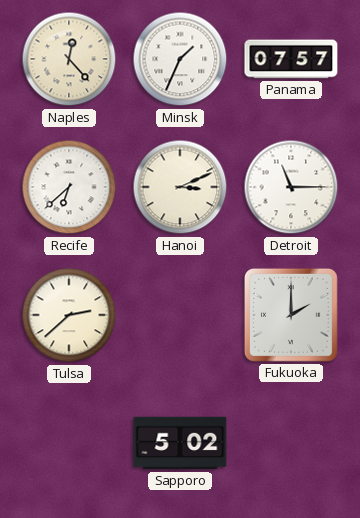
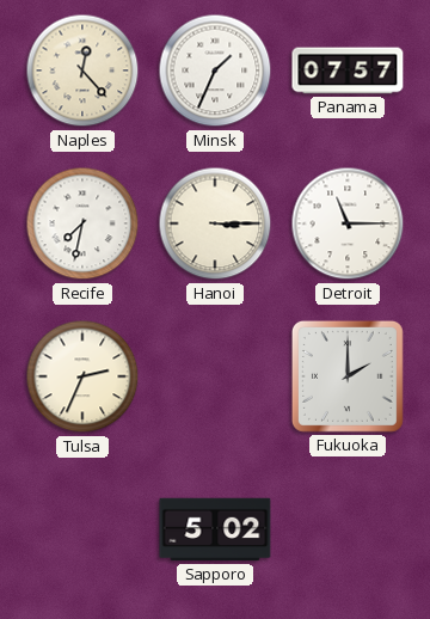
Recife: 6:38 -> 7:32
Hanoi: 3:11 -> 3:15
Tulsa: 2:38 -> 2:34
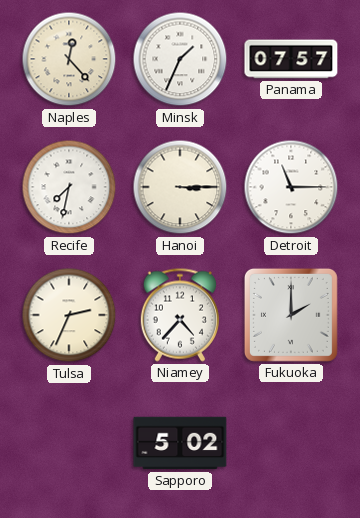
Niamey: none -> 4:37
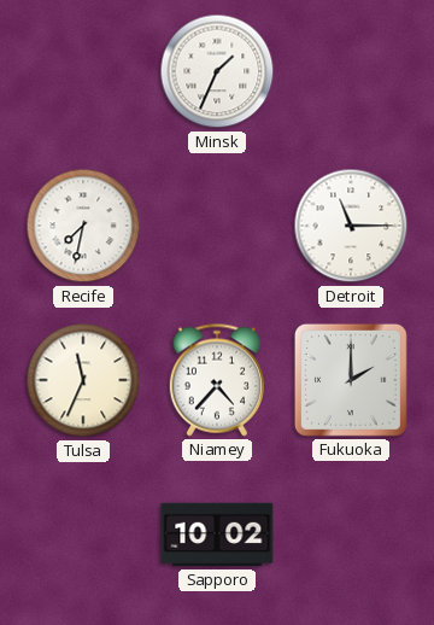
Naples: 12:23 -> none
Panama: 07:57 -> none
Hanoi: 3:15 -> none
Tulsa: 2:34 -> 11:34
Sapporo: 5:02 -> 10:02
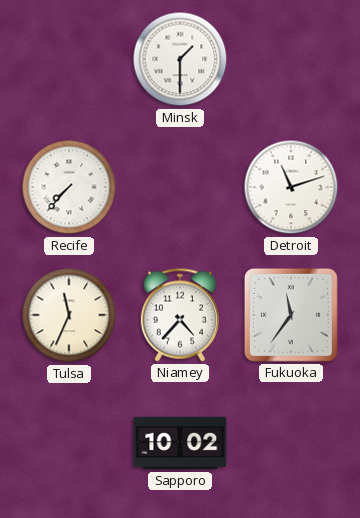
Minsk: 1:34 -> 1:30
Recife: 7:32 -> 7:37
Detroit: 11:15 -> 11:12
Fukuoka: 2:00 -> 11:36
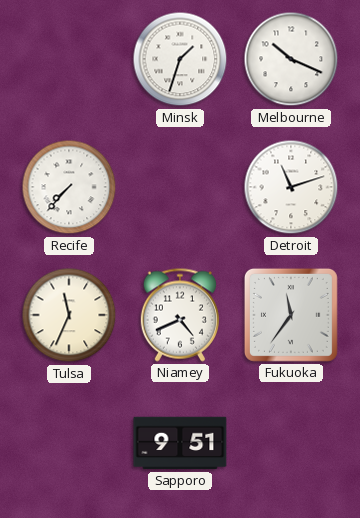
Minsk: 1:30 -> 1:33
Melbourne: none -> 10:19
Niamey: 4:37 -> 4:41
Sapporo: 10:02 -> 9:51
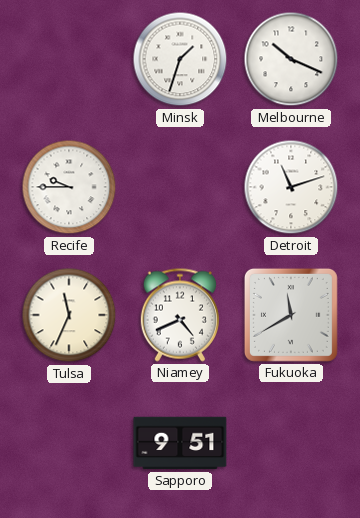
Recife: 7:37 -> 9:45
Fukuoka: 11:36 -> 11:40
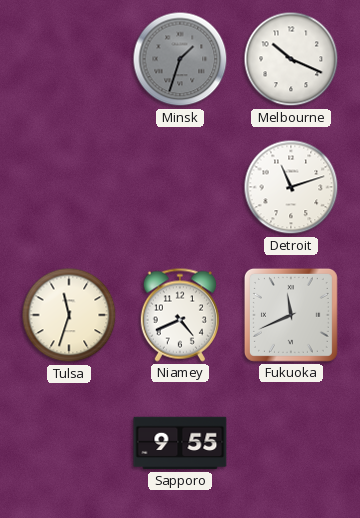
Minsk dial: white -> grey
Recife: 9:45 -> none
Tulsa: 11:34 -> 11:33
Fukuoka: 11:40 -> 11:41
Sapporo: 9:51 -> 9:55
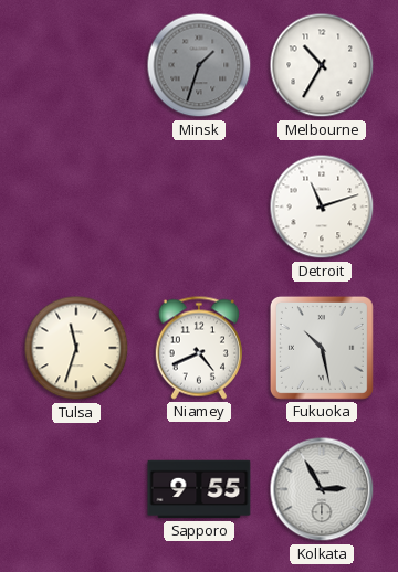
Melbourne: 10:19 -> 10:35
Fukuoka: 11:41 -> 10:28
Kolkata: none -> 2:55
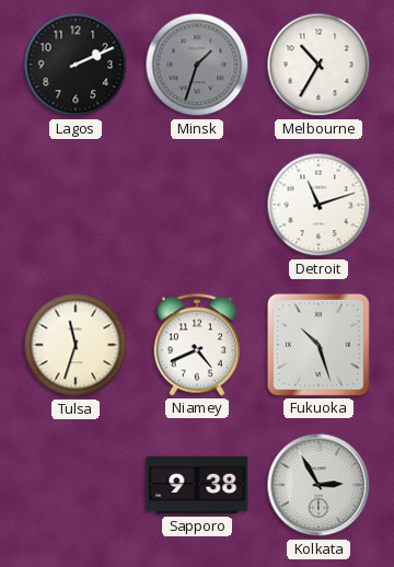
Lagos: none -> 2:11
Fukuoka: 10:28 -> 10:27
Sapporo: 9:55 -> 9:38
